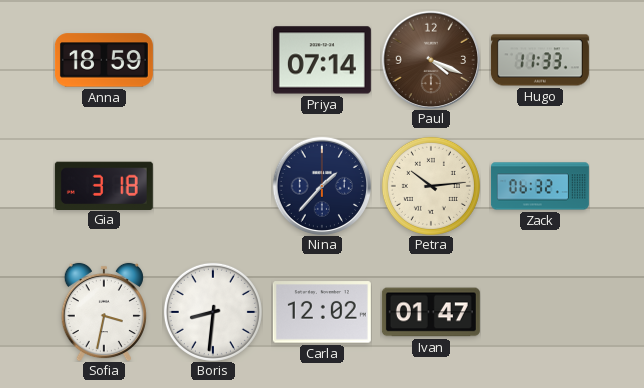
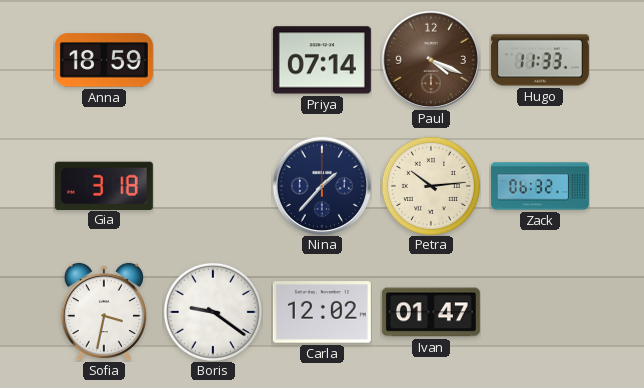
Boris: 8:31 -> 9:21
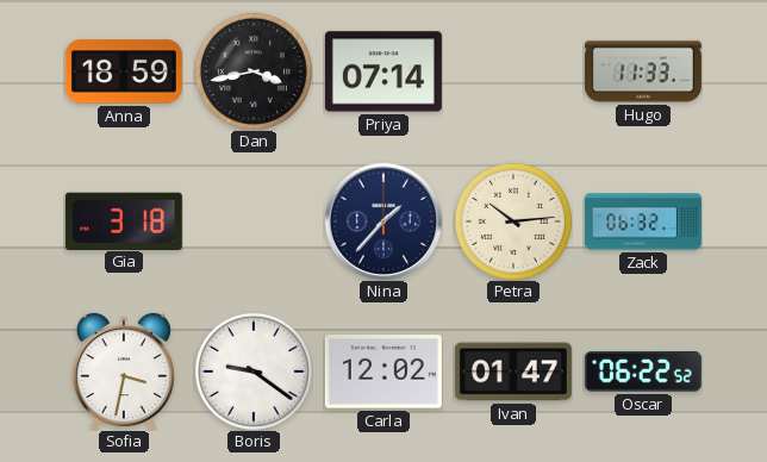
Dan: none -> 3:43
Paul: 4:19 -> none
Oscar: none -> 06:22
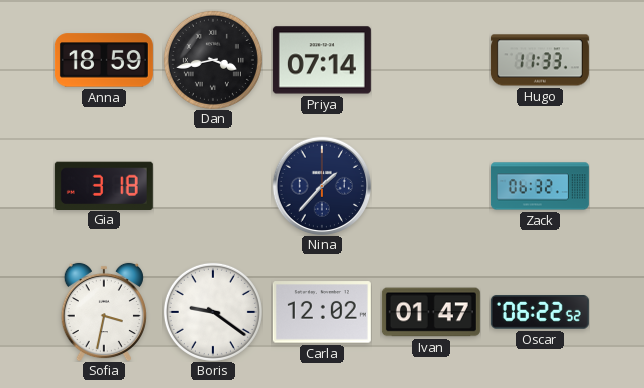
Petra: 10:14 -> none
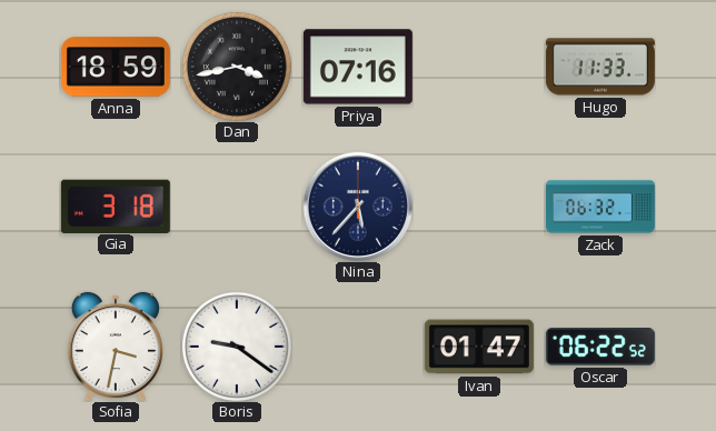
Priya: 07:14 -> 07:16
Nina: 1:37 -> 5:37
Carla: 12:02 -> none
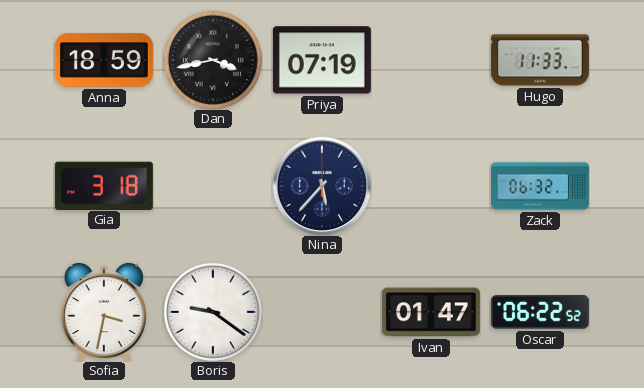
Priya: 07:16 -> 07:19
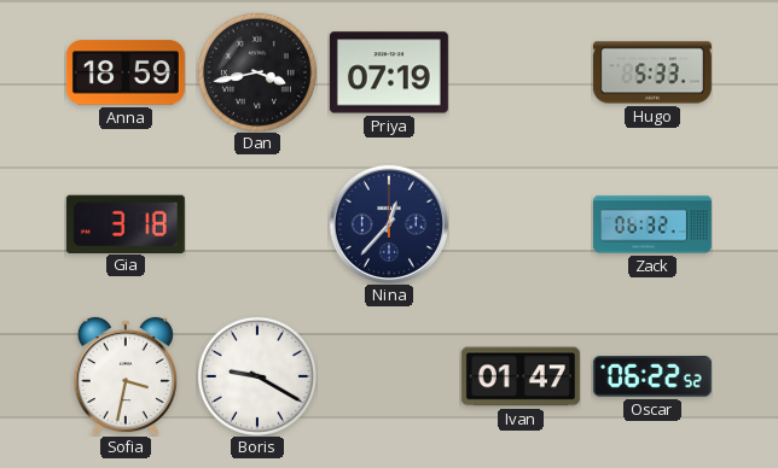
Hugo: 11:33 -> 5:33
Nina: 5:37 -> 12:37
Boris: 9:21 -> 9:20
